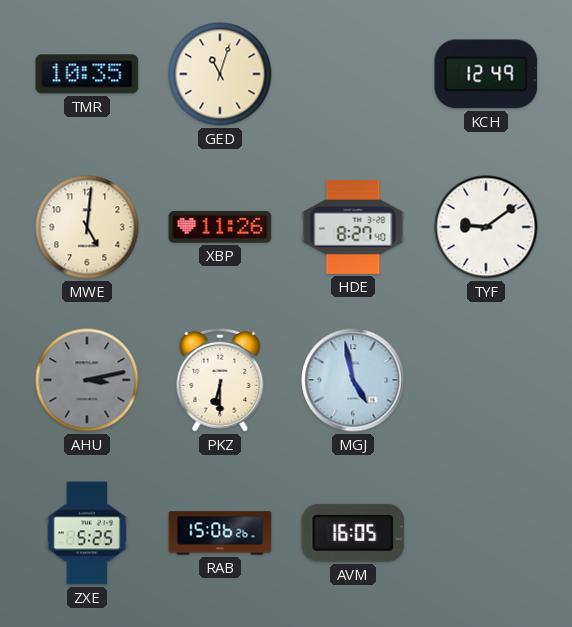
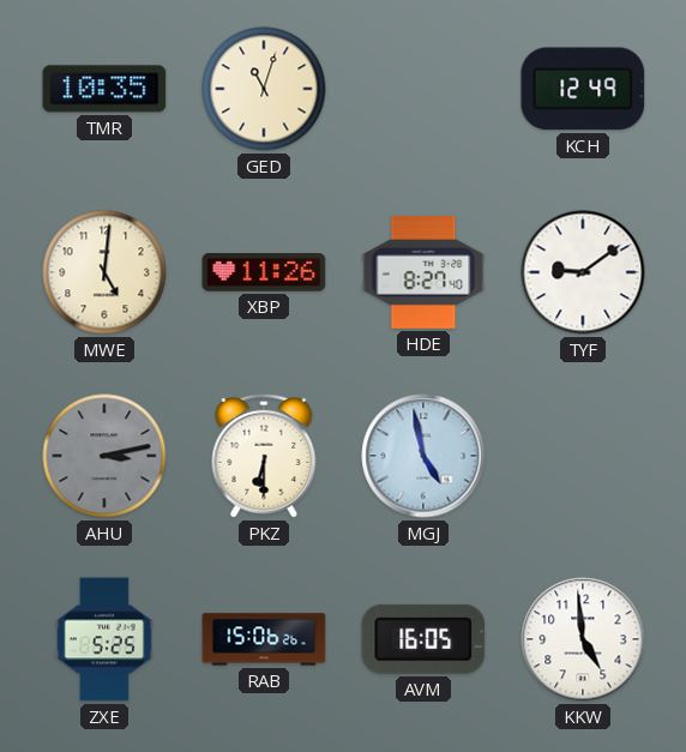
KKW: none -> 4:59
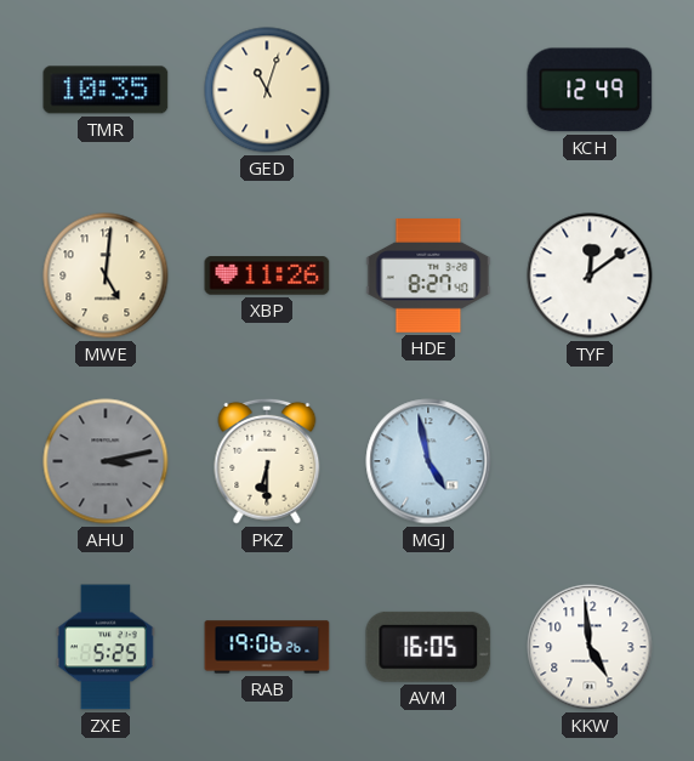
TYF: 9:09 -> 12:09
RAB: 15:06 -> 19:06
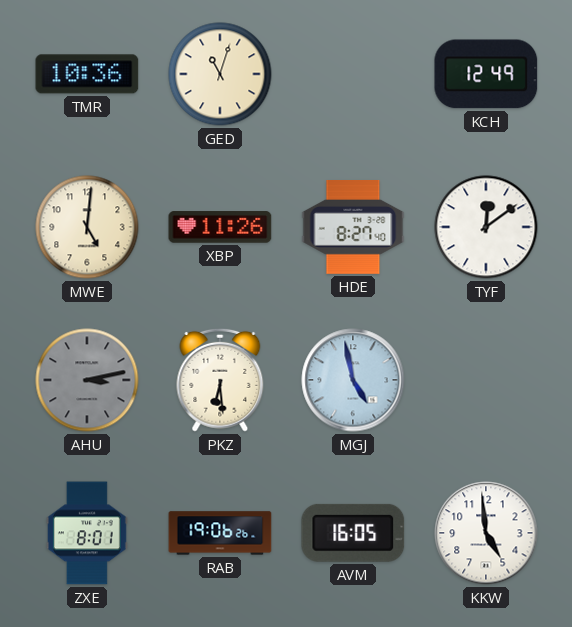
TMR: 10:35 -> 10:36
PKZ: 6:30 -> 6:29
ZXE: 5:25 -> 8:01
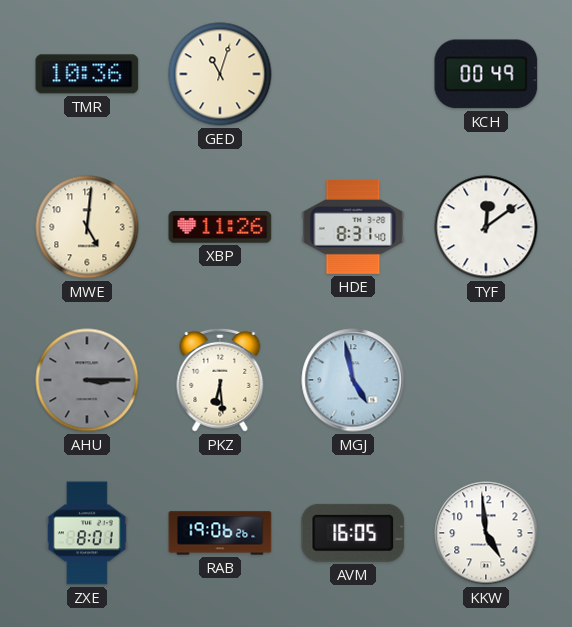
KCH: 12:49 -> 00:49
HDE: 8:27 -> 8:31
AHU: 3:13 -> 3:15
